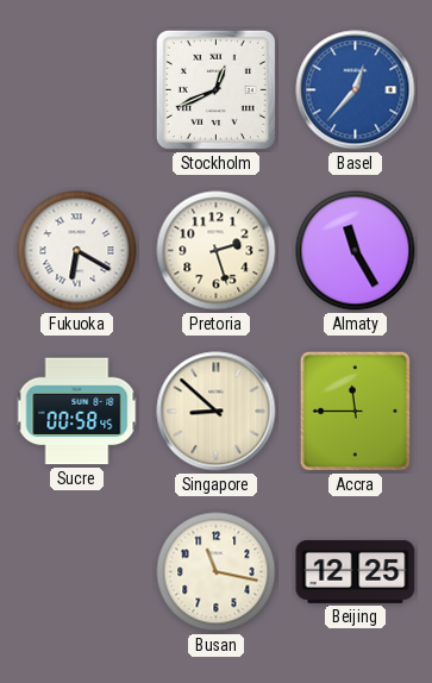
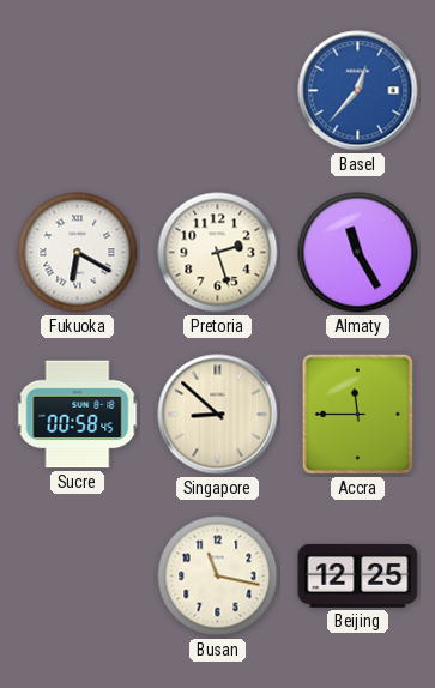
Stockholm: 12:41 -> none
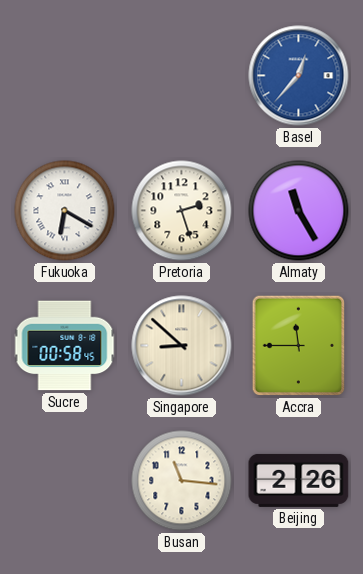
Busan: 11:17 -> 11:16
Beijing: 12:25 -> 2:26
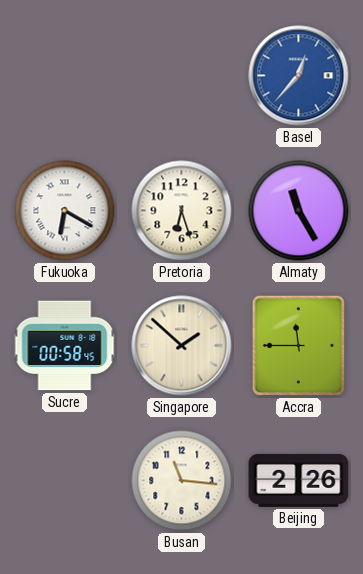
Pretoria: 2:27 -> 6:27
Singapore: 8:52 -> 1:52
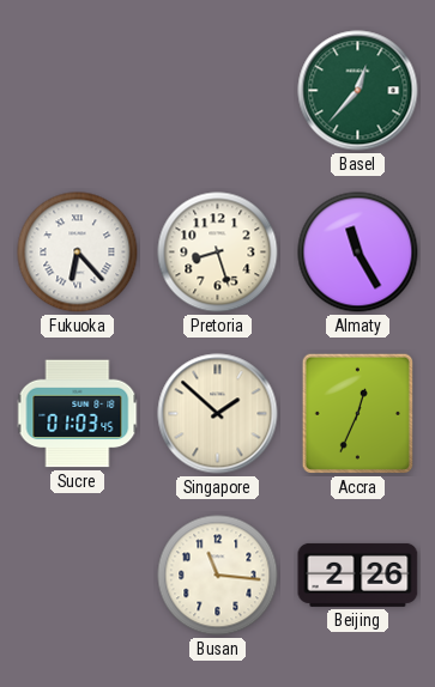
Basel dial: blue -> green
Fukuoka: 6:20 -> 6:23
Pretoria: 6:27 -> 8:27
Sucre: 00:58 -> 01:03
Accra: 11:45 -> 12:34
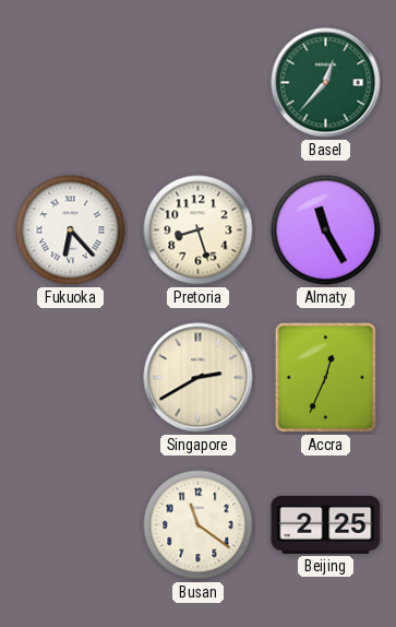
Sucre: 01:03 -> none
Singapore: 1:52 -> 2:40
Busan: 11:16 -> 11:21
Beijing: 2:26 -> 2:25
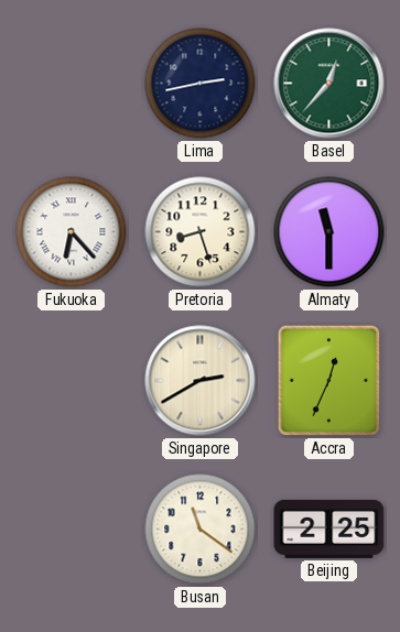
Lima: none -> 2:43
Almaty: 11:25 -> 11:30
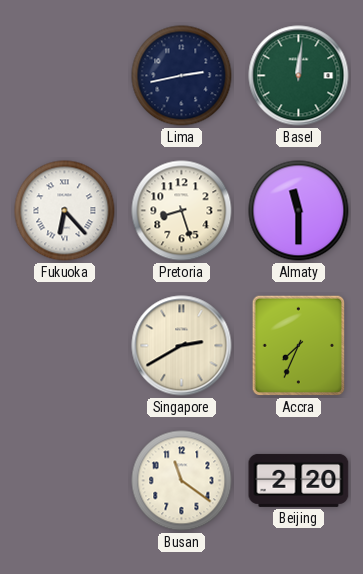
Basel: 12:37 -> 12:01
Accra: 12:34 -> 7:34
Beijing: 2:25 -> 2:20
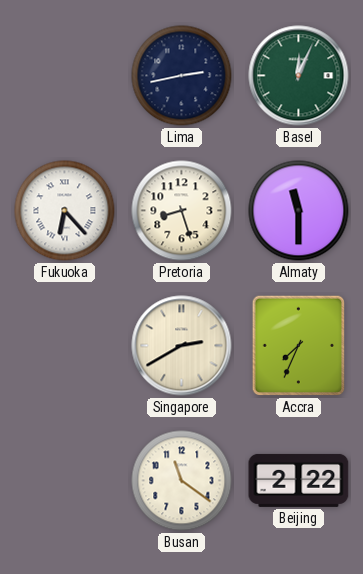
Basel: 12:01 -> 12:04
Beijing: 2:20 -> 2:22
